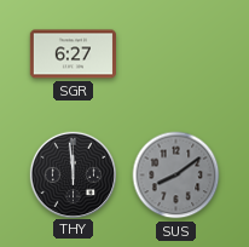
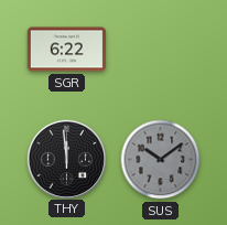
SGR: 6:27 -> 6:22
SUS: 8:09 -> 10:09
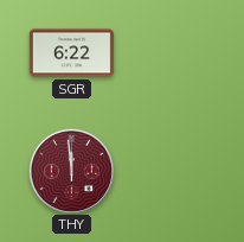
THY dial: black -> burgundy
SUS: 10:09 -> none
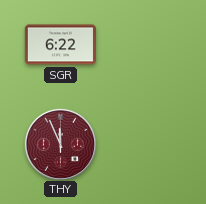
THY: 11:59 -> 11:56
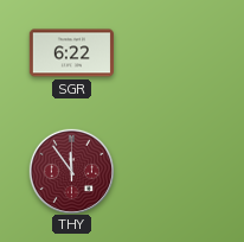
THY: 11:56 -> 11:54
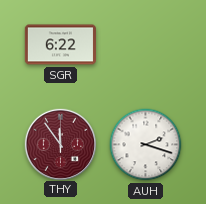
AUH: none -> 2:18
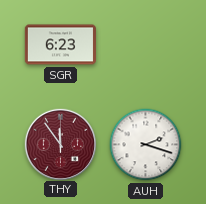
SGR: 6:22 -> 6:23
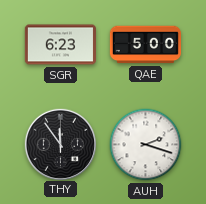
QAE: none -> 5:00
THY dial: burgundy -> black
